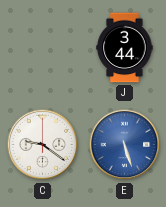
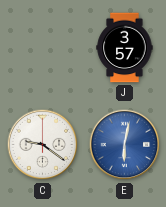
J: 3:44 -> 3:57
E: 5:27 -> 6:02
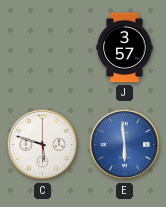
C: 9:21 -> 5:48
E: 6:02 -> 5:59
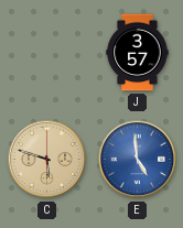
C dial: white -> champagne
E: 5:59 -> 4:59
